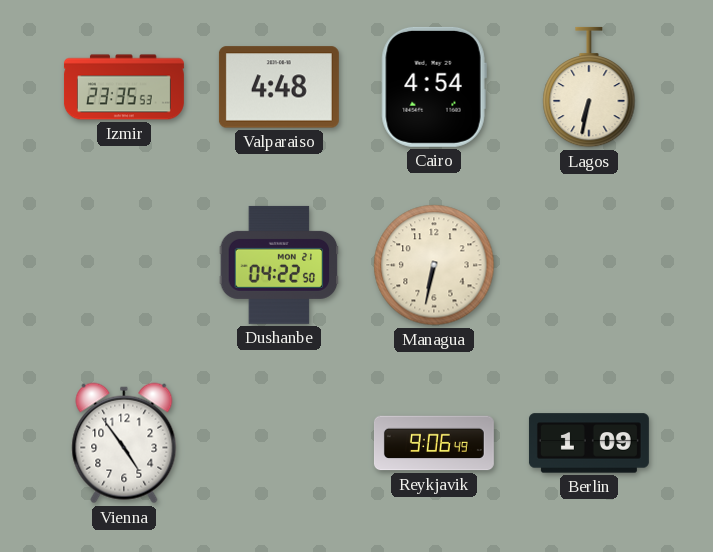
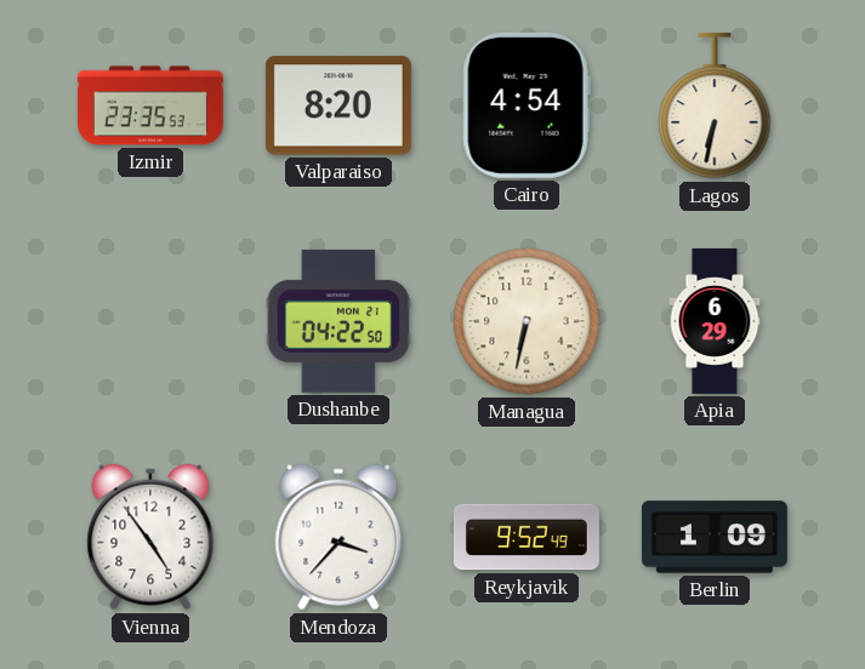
Valparaiso: 4:48 -> 8:20
Apia: none -> 6:29
Mendoza: none -> 3:37
Reykjavik: 9:06 -> 9:52
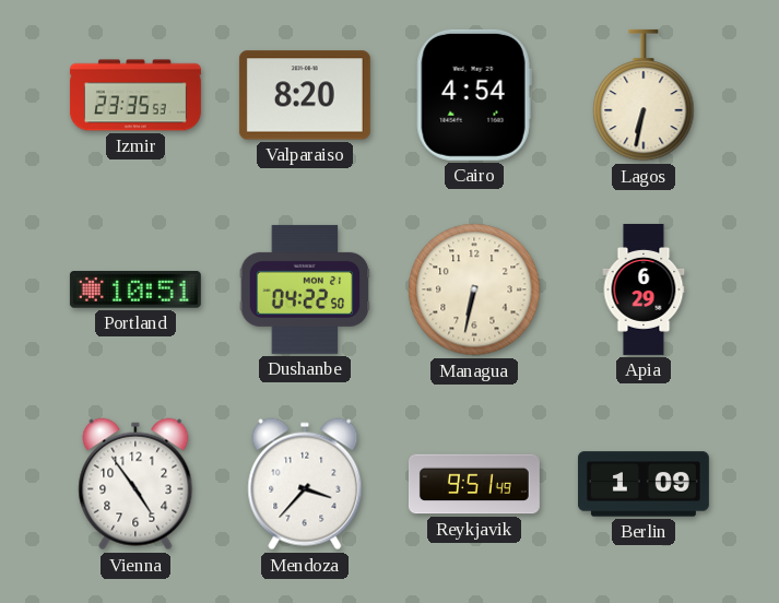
Portland: none -> 10:51
Reykjavik: 9:52 -> 9:51
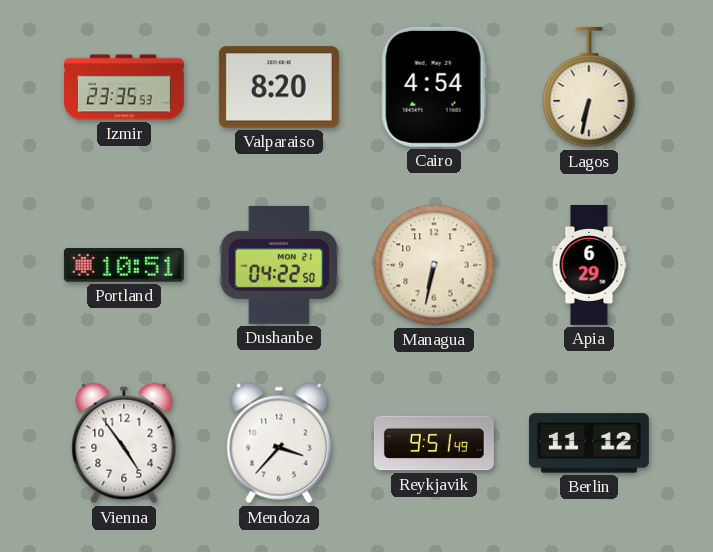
Berlin: 1:09 -> 11:12
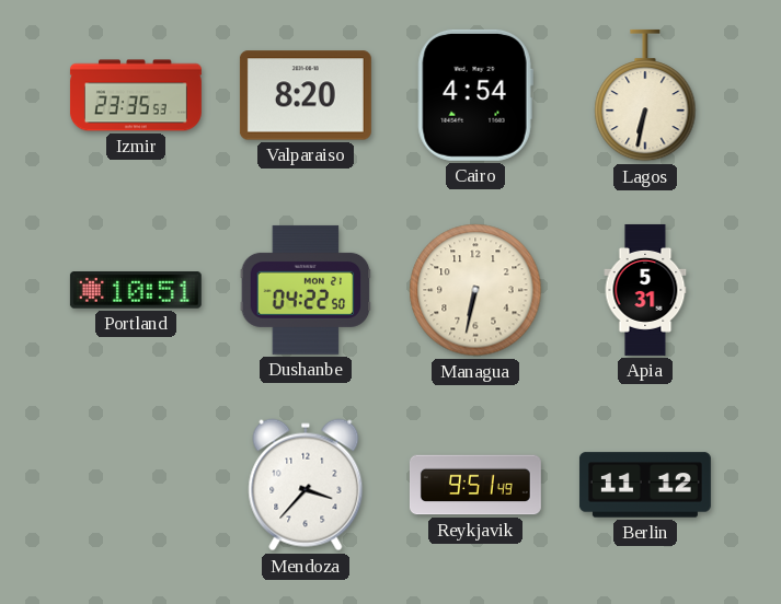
Apia: 6:29 -> 5:31
Vienna: 4:54 -> none
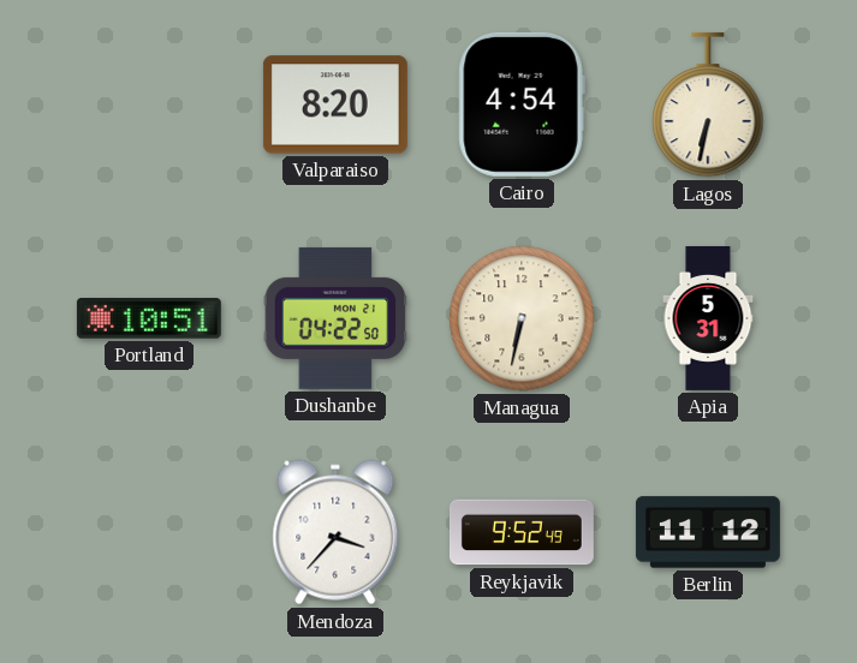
Izmir: 23:35 -> none
Reykjavik: 9:51 -> 9:52
